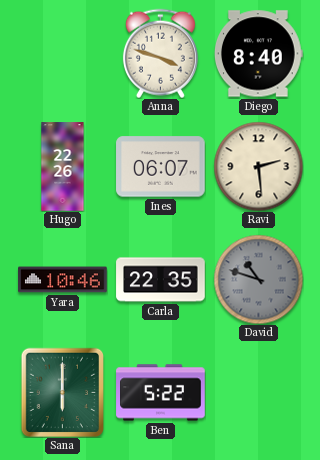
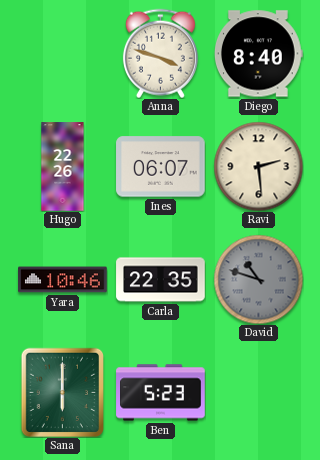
Ben: 5:22 -> 5:23
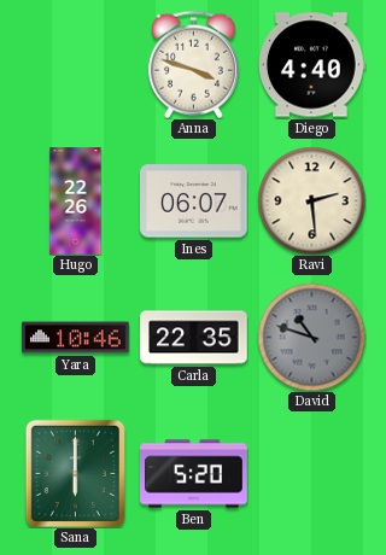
Diego: 8:40 -> 4:40
Ben: 5:23 -> 5:20
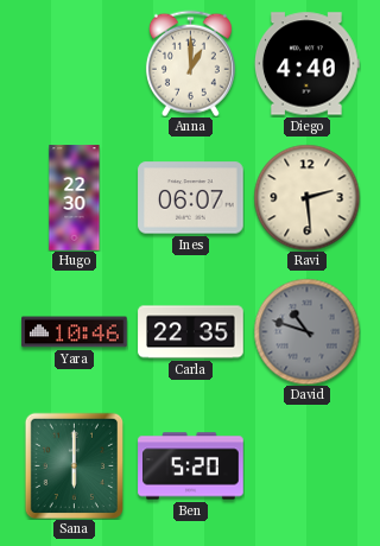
Anna: 3:48 -> 1:00
Hugo: 22:26 -> 22:30
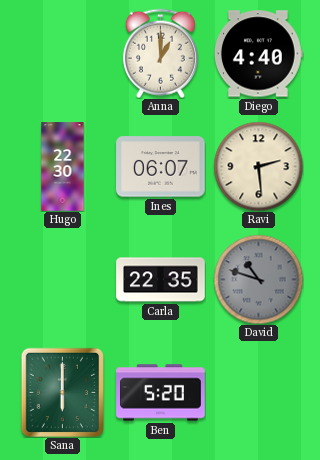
Yara: 10:46 -> none
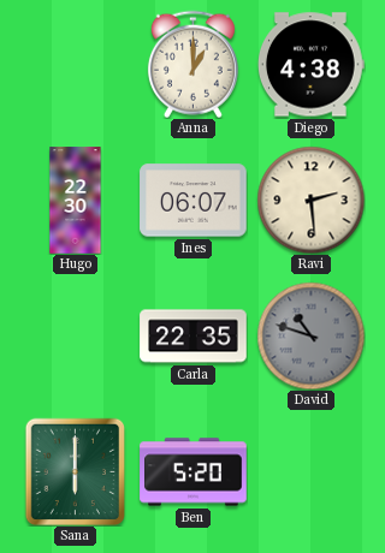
Diego: 4:40 -> 4:38
